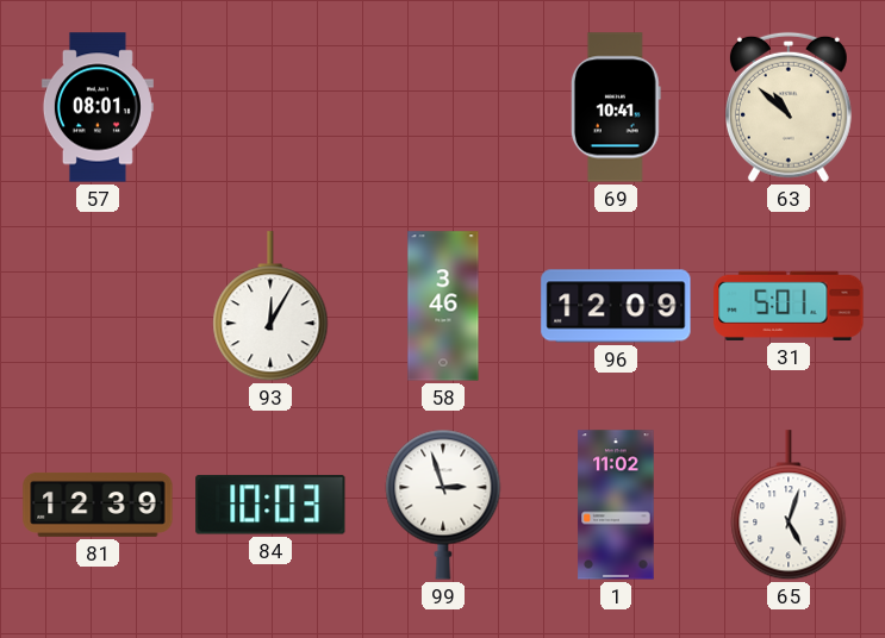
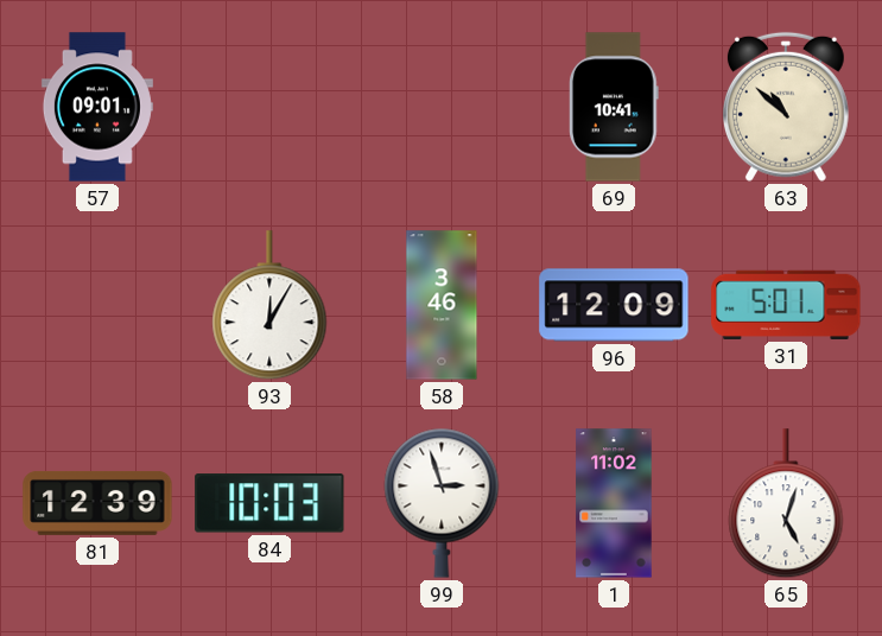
57: 08:01 -> 09:01
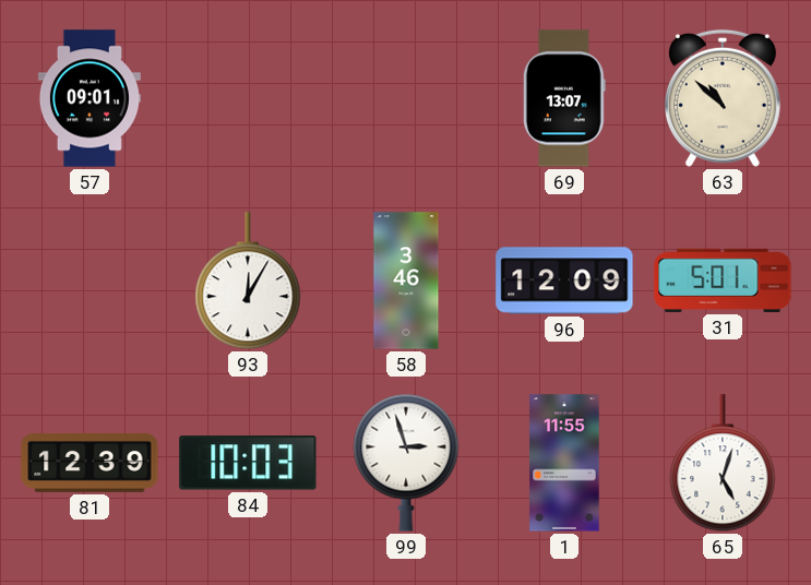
69: 10:41 -> 13:07
1: 11:02 -> 11:55
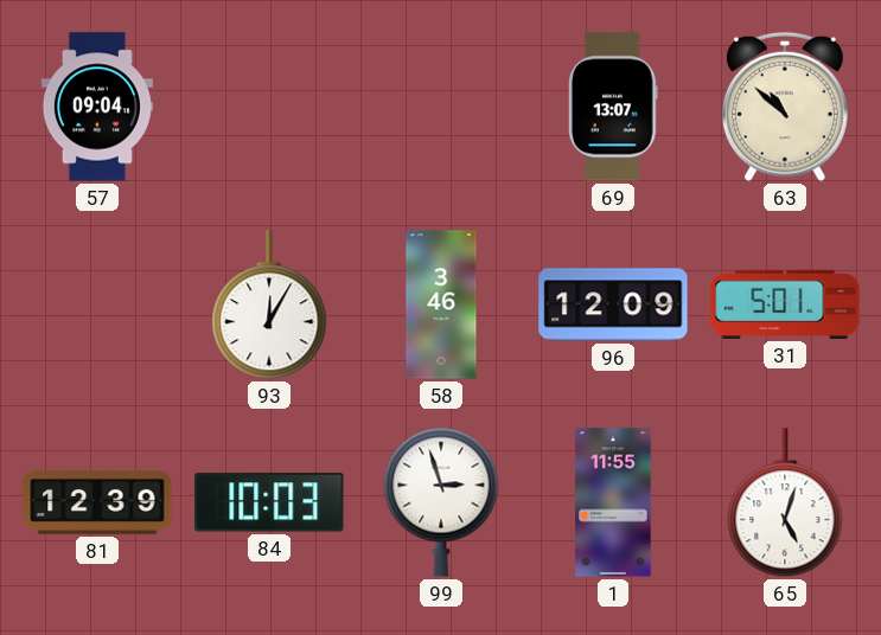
57: 09:01 -> 09:04
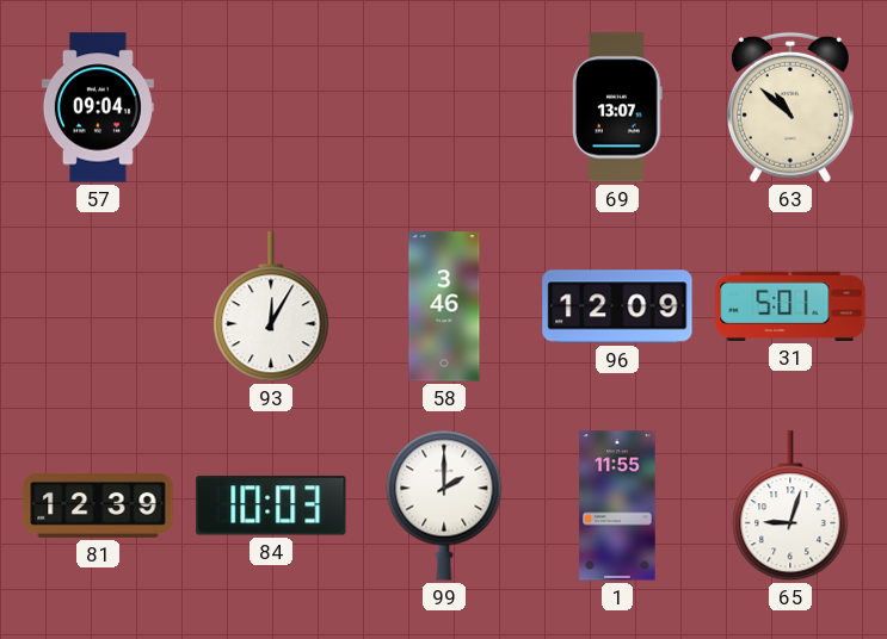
99: 2:57 -> 2:00
65: 5:03 -> 9:03
